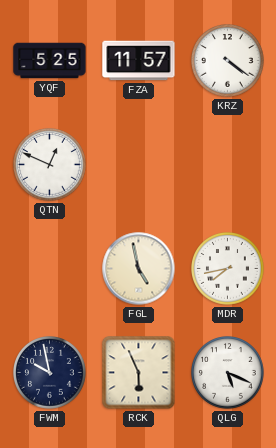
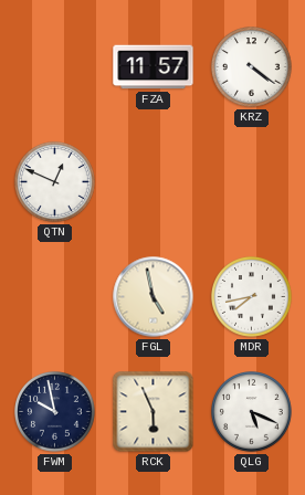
YQF: 5:25 -> none
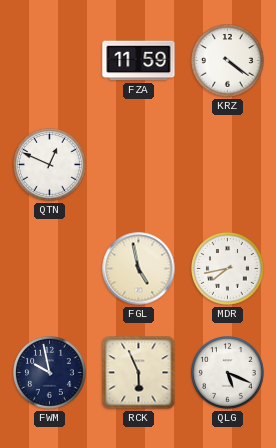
FZA: 11:57 -> 11:59
